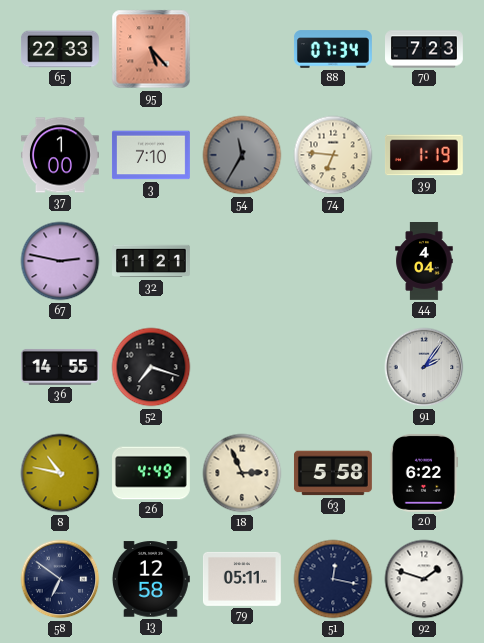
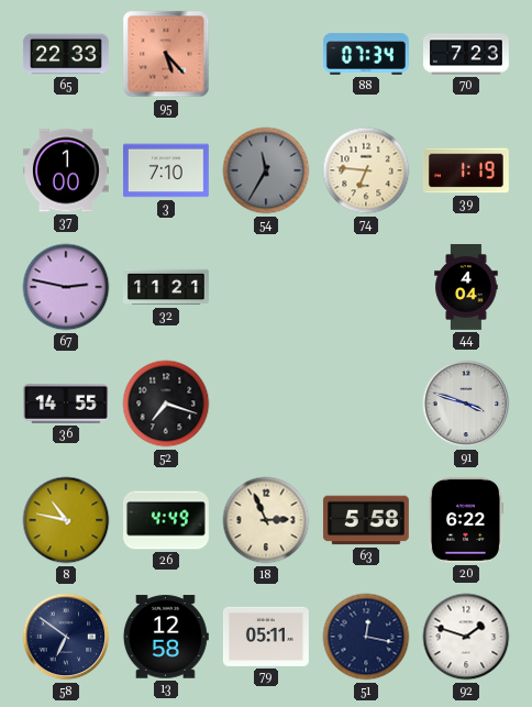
91: 2:06 -> 3:48
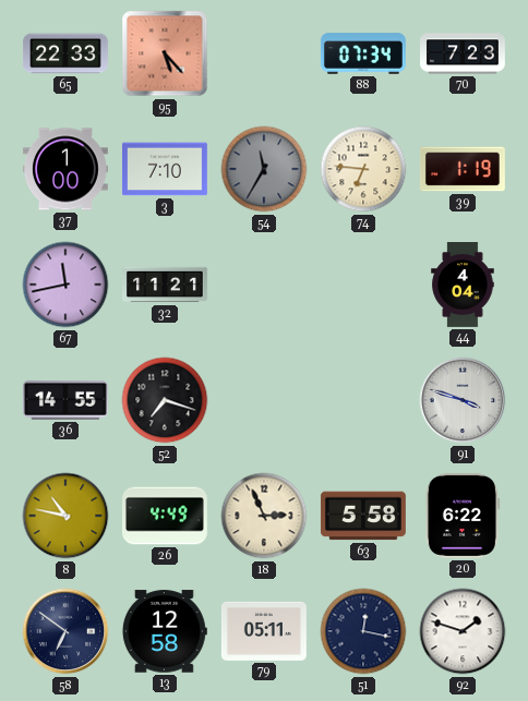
67: 2:47 -> 11:43
